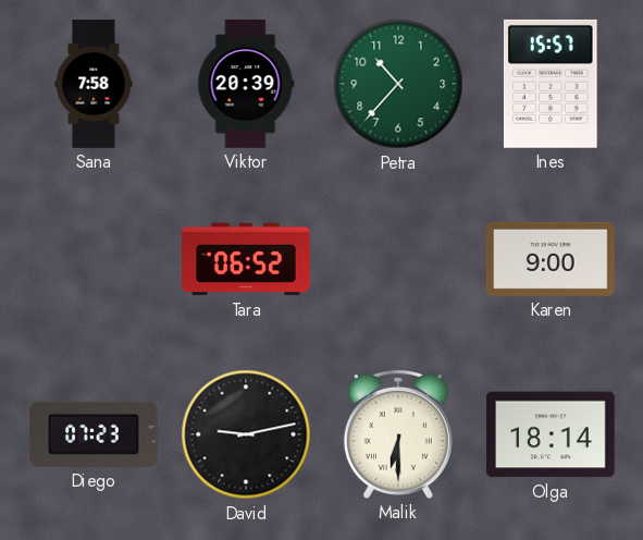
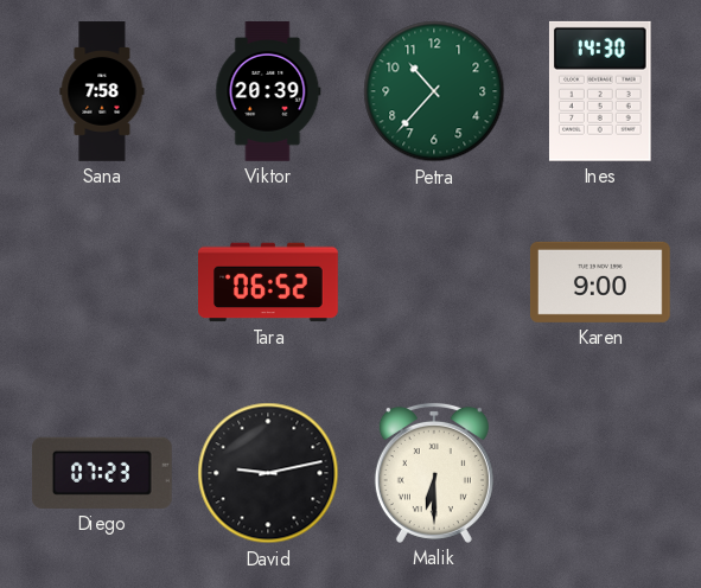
Ines: 15:57 -> 14:30
Olga: 18:14 -> none
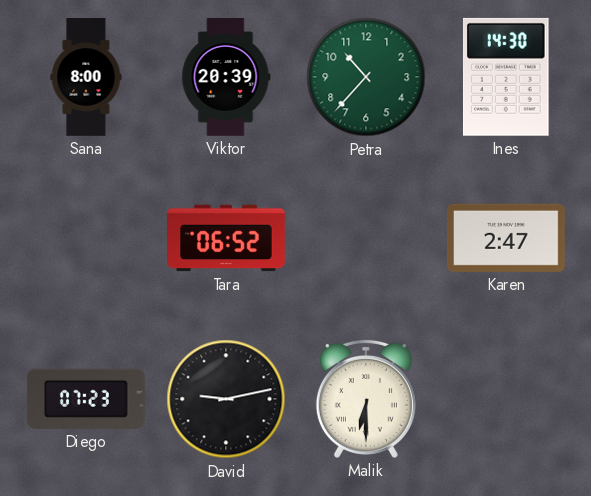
Sana: 7:58 -> 8:00
Karen: 9:00 -> 2:47
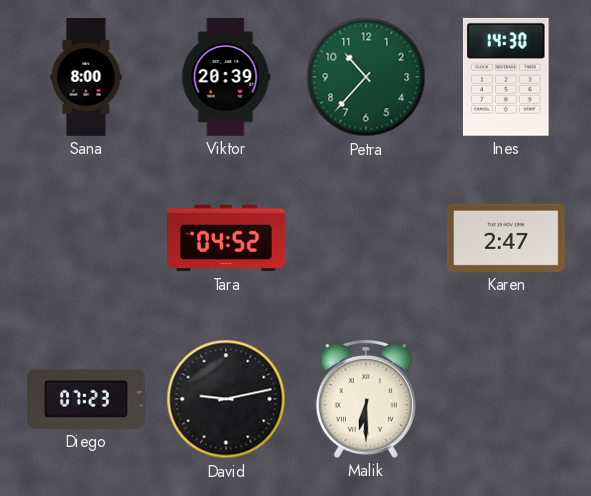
Tara: 06:52 -> 04:52
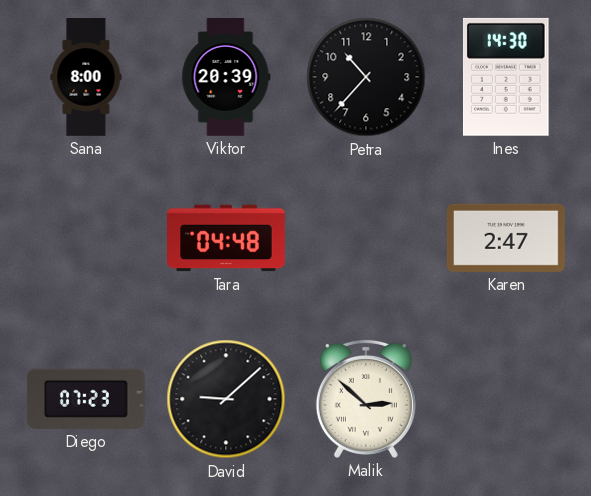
Petra dial: green -> black
Tara: 04:52 -> 04:48
David: 9:13 -> 9:08
Malik: 6:30 -> 2:52
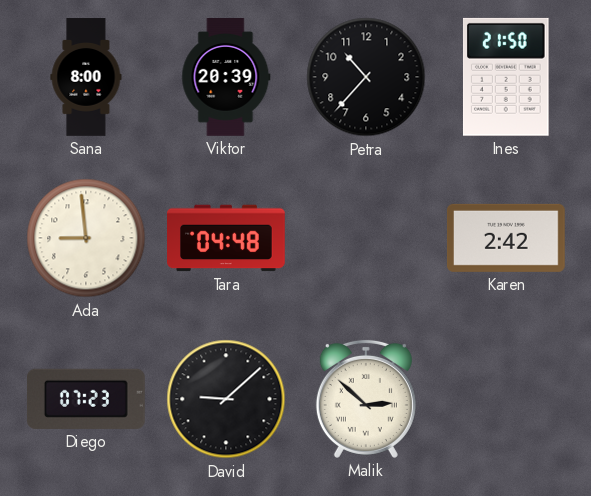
Ines: 14:30 -> 21:50
Ada: none -> 8:59
Karen: 2:47 -> 2:42
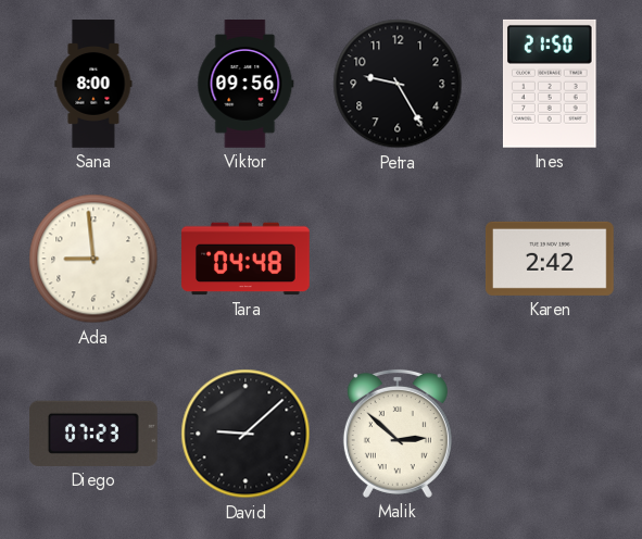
Viktor: 20:39 -> 09:56
Petra: 10:37 -> 9:25
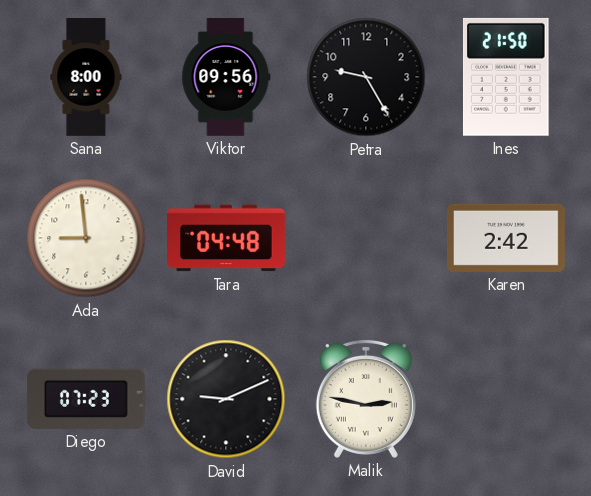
David: 9:08 -> 9:11
Malik: 2:52 -> 2:47
